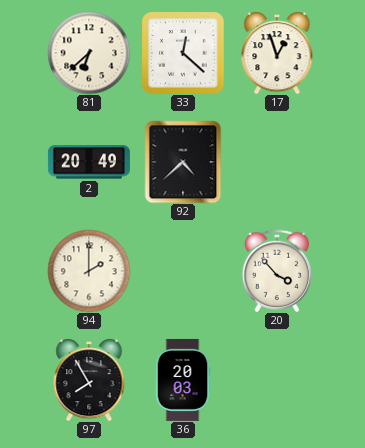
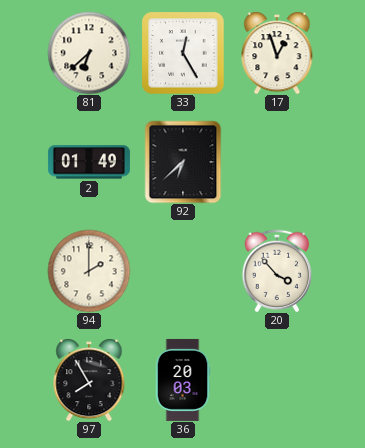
33: 12:22 -> 12:25
2: 20:49 -> 01:49
92: 4:38 -> 6:38
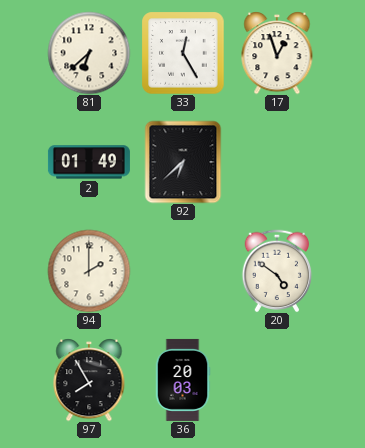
20: 3:53 -> 4:51
